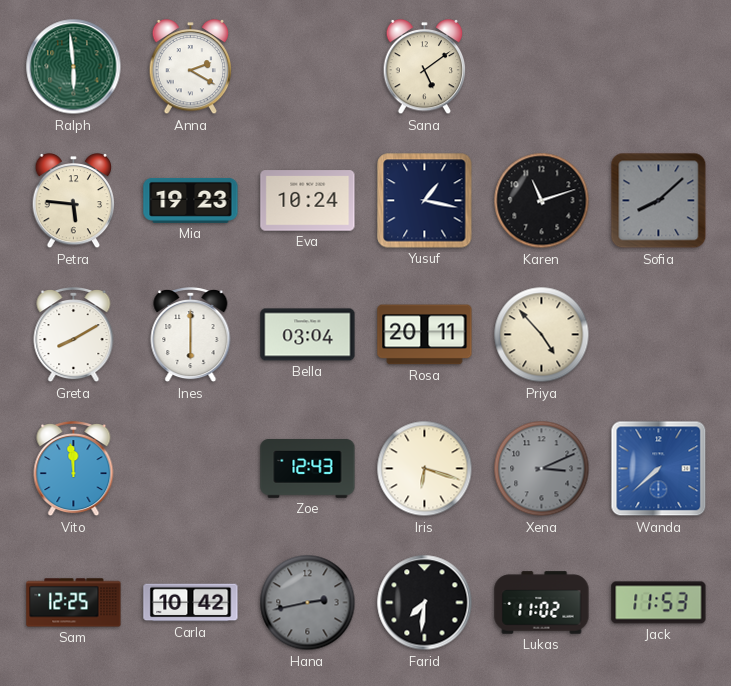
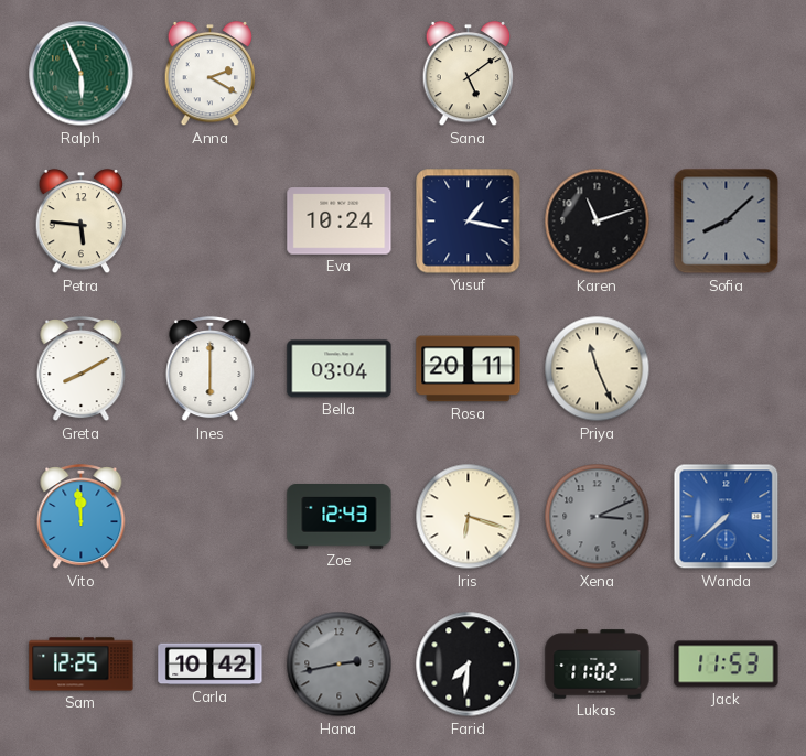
Ralph: 5:59 -> 5:56
Mia: 19:23 -> none
Priya: 4:53 -> 11:26
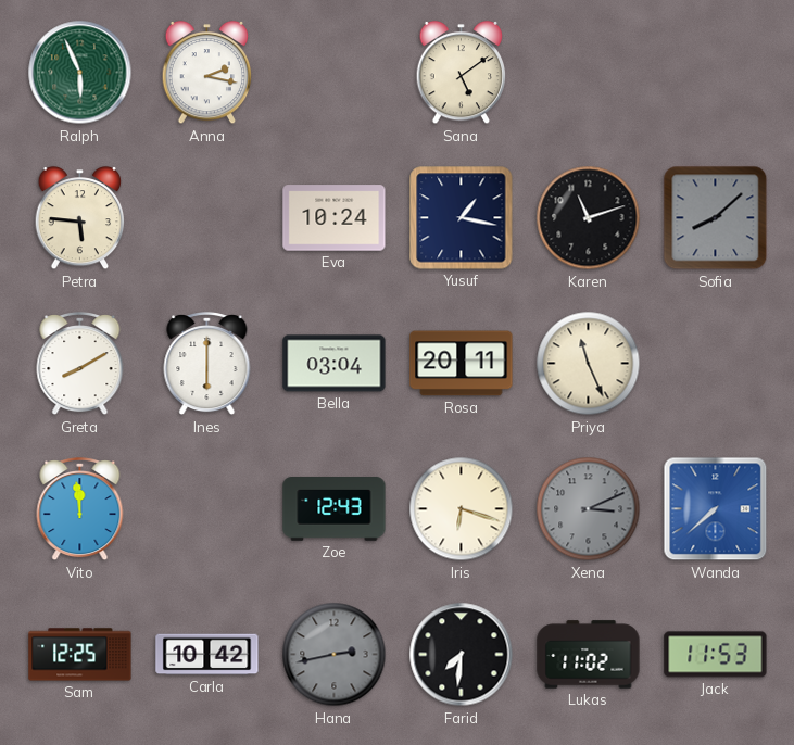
Anna: 2:20 -> 2:17
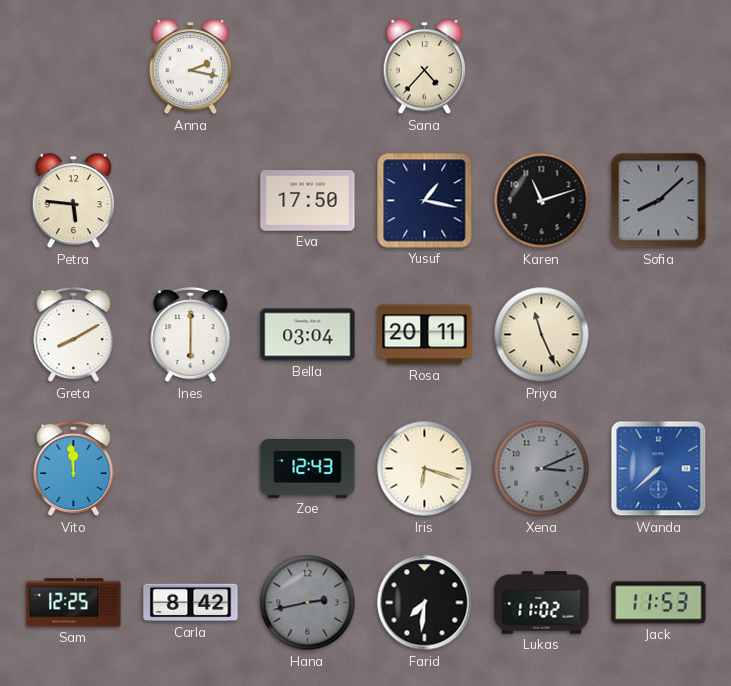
Ralph: 5:56 -> none
Sana: 5:09 -> 4:37
Eva: 10:24 -> 17:50
Carla: 10:42 -> 8:42
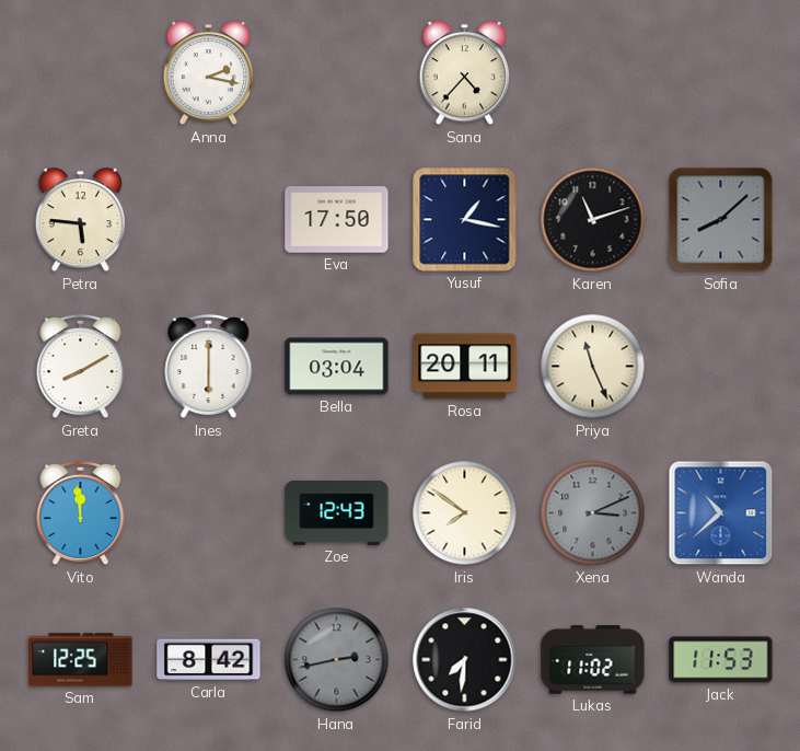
Iris: 6:18 -> 7:51
Wanda: 7:38 -> 10:38
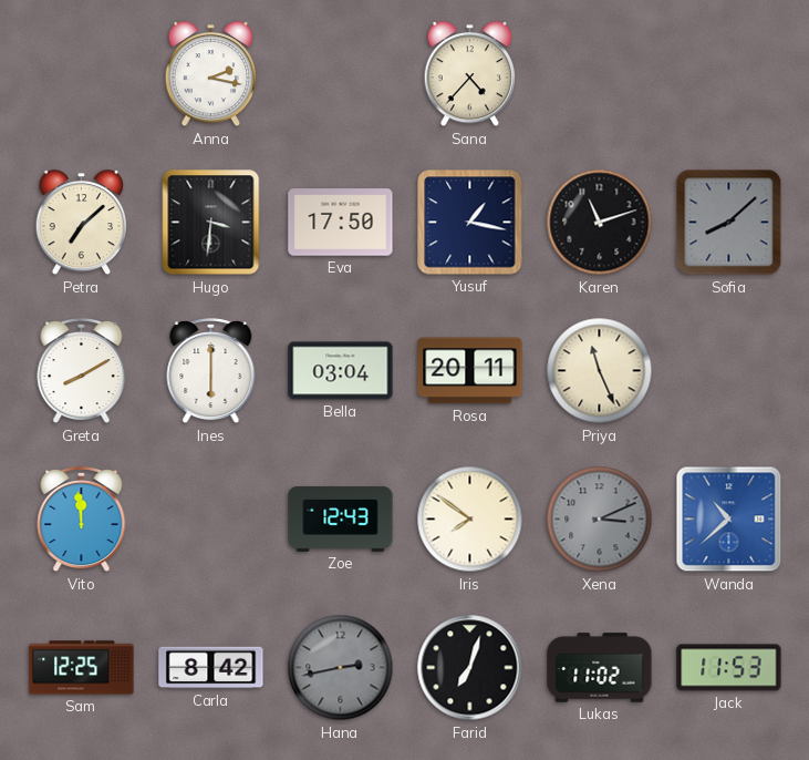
Petra: 5:46 -> 7:08
Hugo: none -> 3:31
Farid: 7:31 -> 7:03
